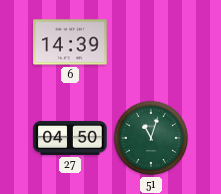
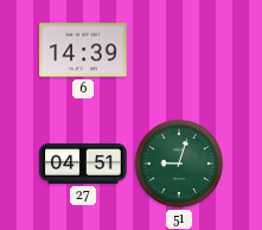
27: 04:50 -> 04:51
51: 11:03 -> 9:03
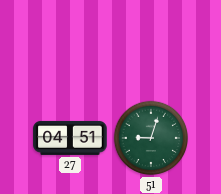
6: 14:39 -> none
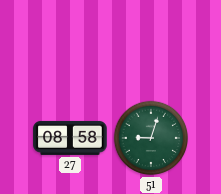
27: 04:51 -> 08:58
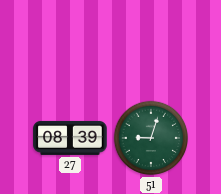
27: 08:58 -> 08:39
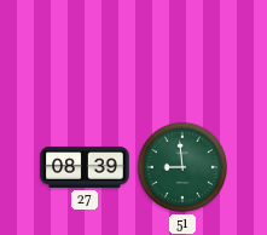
51: 9:03 -> 8:59
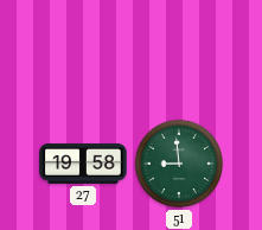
27: 08:39 -> 19:58
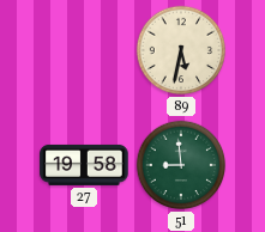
89: none -> 5:32
